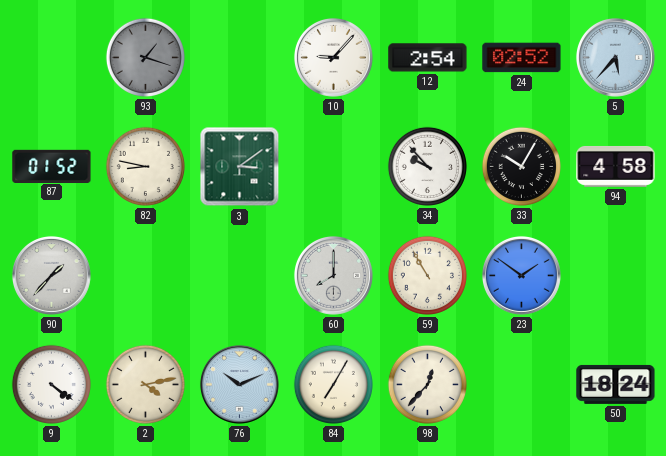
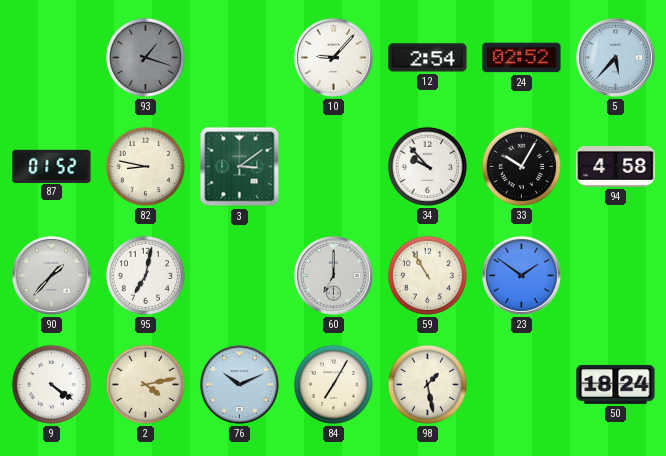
95: none -> 7:02
60: 8:00 -> 7:00
98: 12:37 -> 1:28
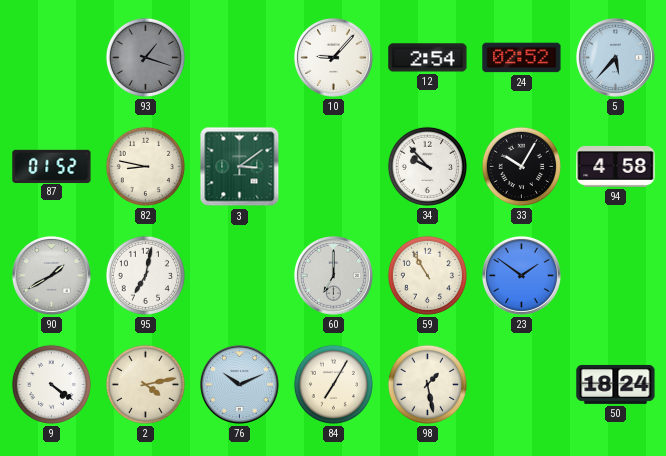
90: 1:37 -> 1:40
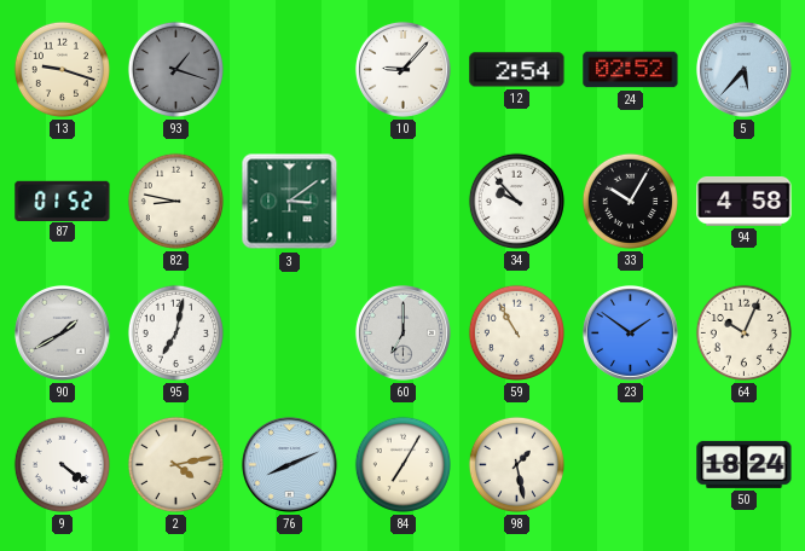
13: none -> 9:18
64: none -> 10:04
76: 10:11 -> 8:11
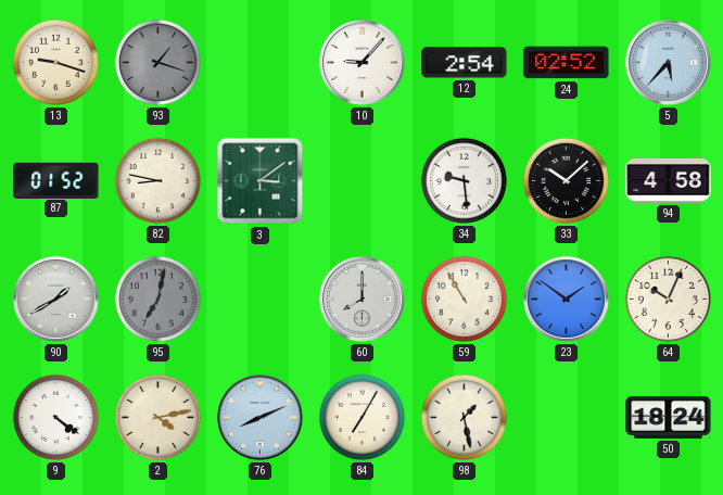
34: 9:53 -> 9:29
33: 10:05 -> 10:08
95 dial: white -> grey
60: 7:00 -> 8:00
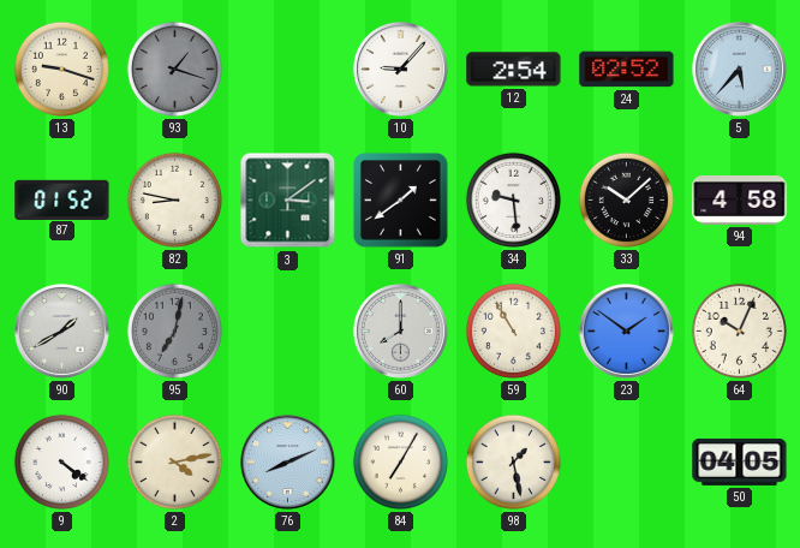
91: none -> 1:39
50: 18:24 -> 04:05
